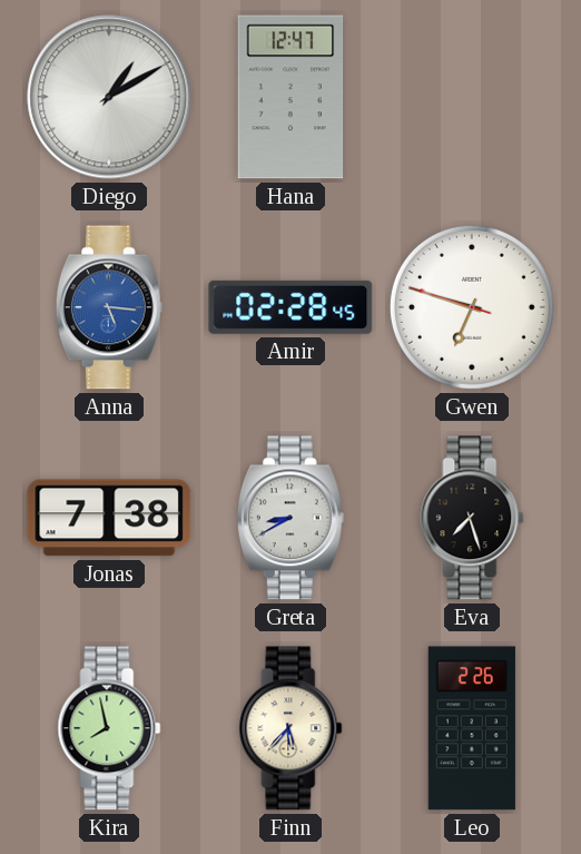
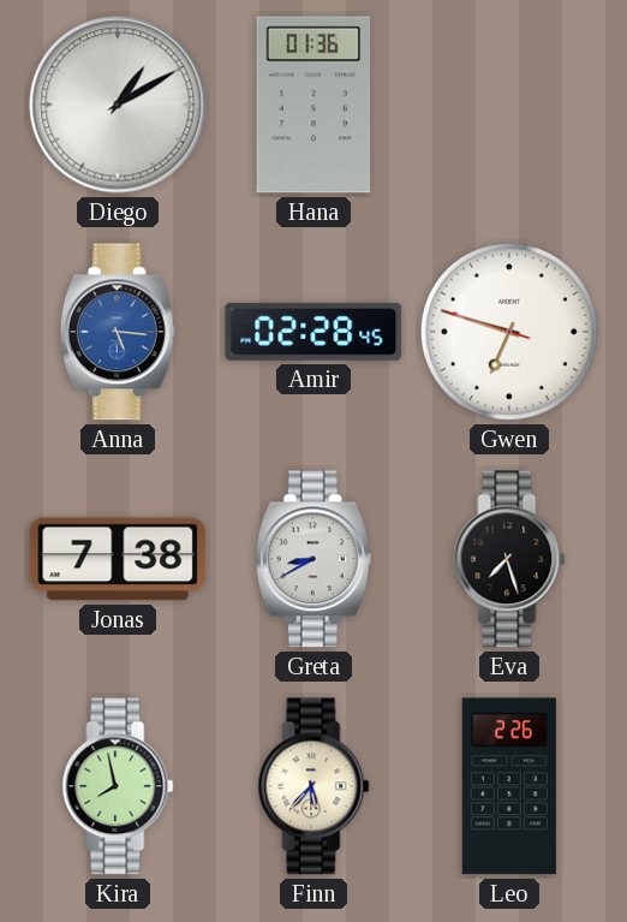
Hana: 12:47 -> 01:36
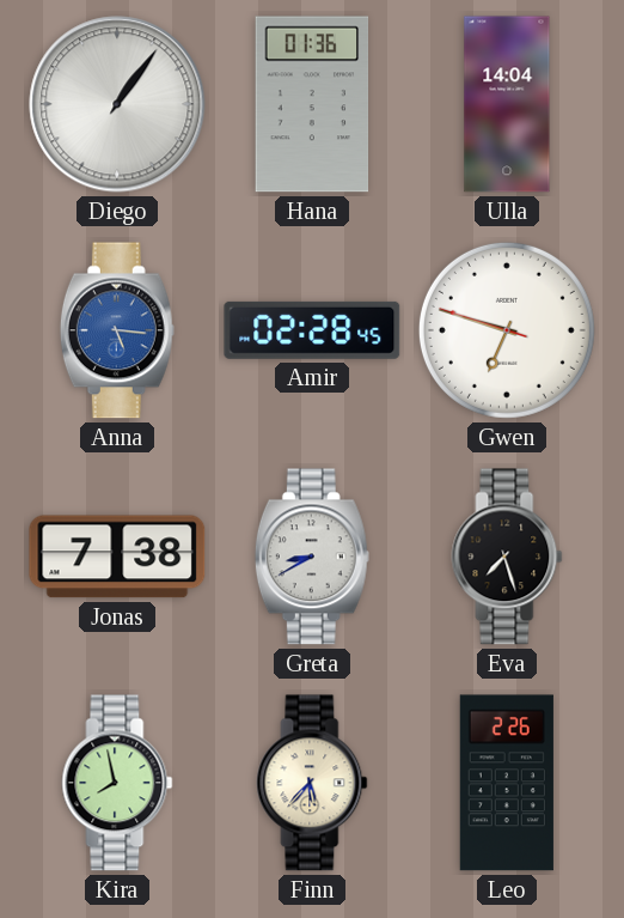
Diego: 1:10 -> 1:06
Ulla: none -> 14:04
